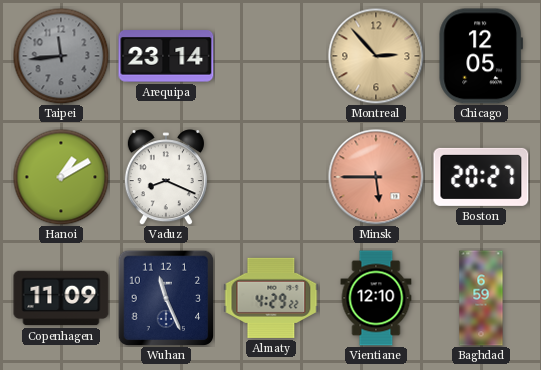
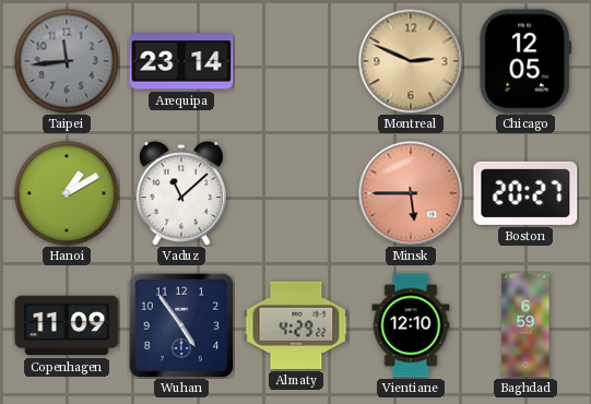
Montreal: 2:53 -> 2:49
Vaduz: 8:19 -> 11:08
Wuhan: 11:26 -> 4:54
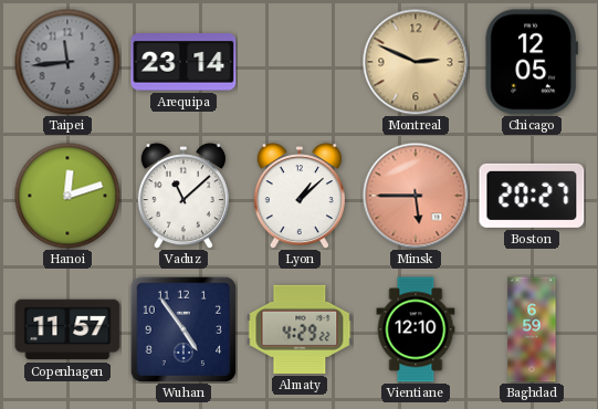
Hanoi: 1:10 -> 12:12
Lyon: none -> 1:08
Copenhagen: 11:09 -> 11:57
